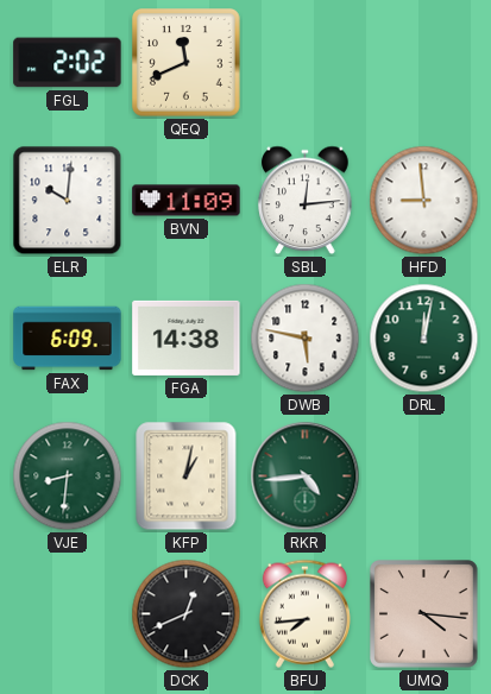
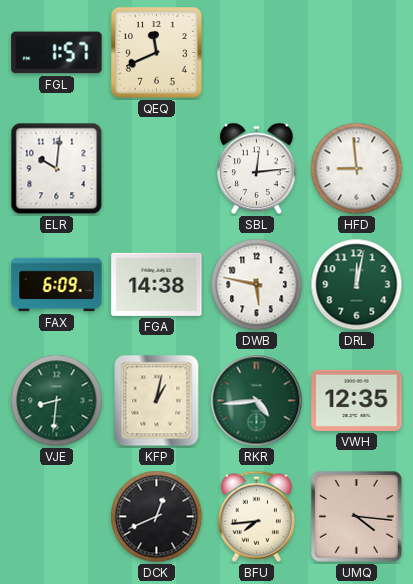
FGL: 2:02 -> 1:57
BVN: 11:09 -> none
VWH: none -> 12:35
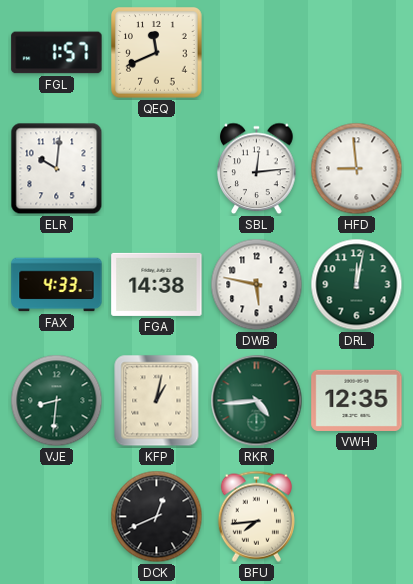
FAX: 6:09 -> 4:33
UMQ: 4:16 -> none
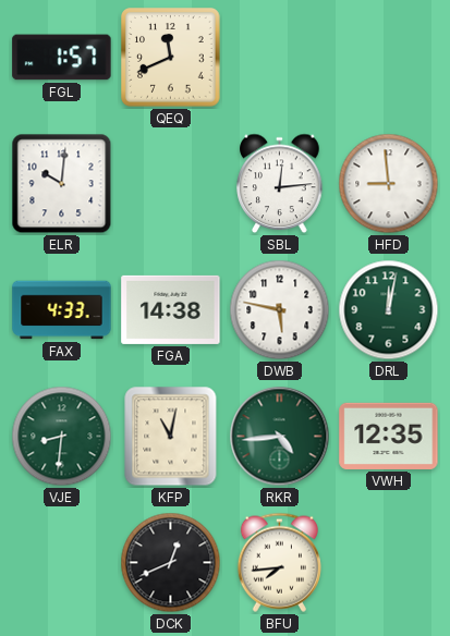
KFP: 1:02 -> 11:02
